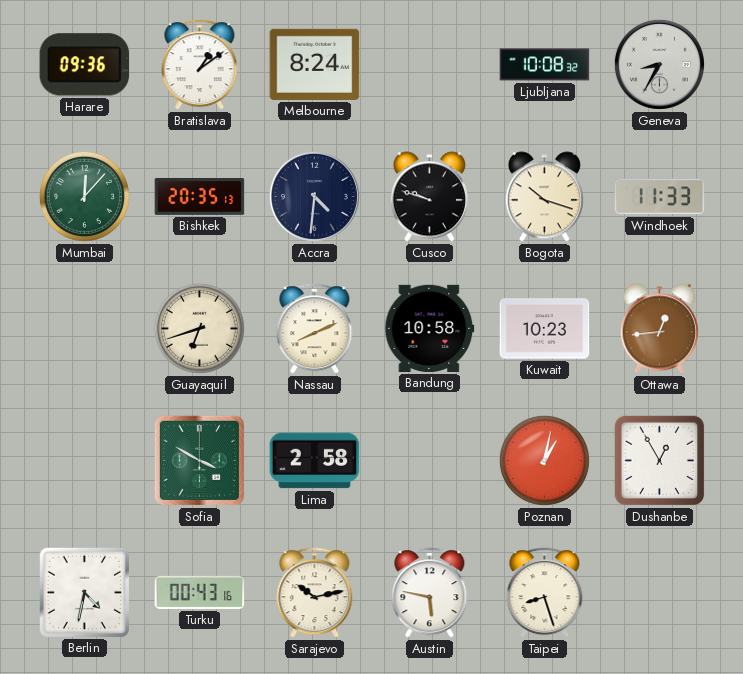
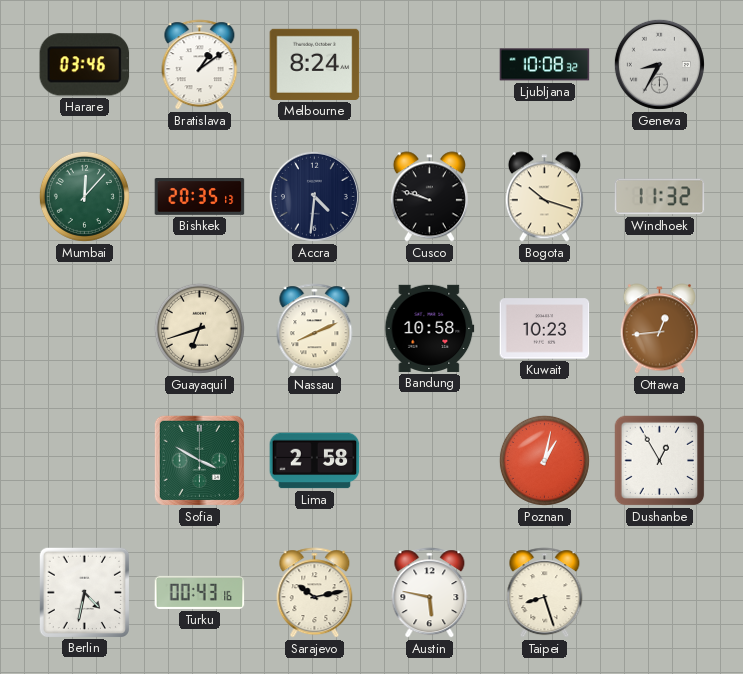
Harare: 09:36 -> 03:46
Windhoek: 11:33 -> 11:32
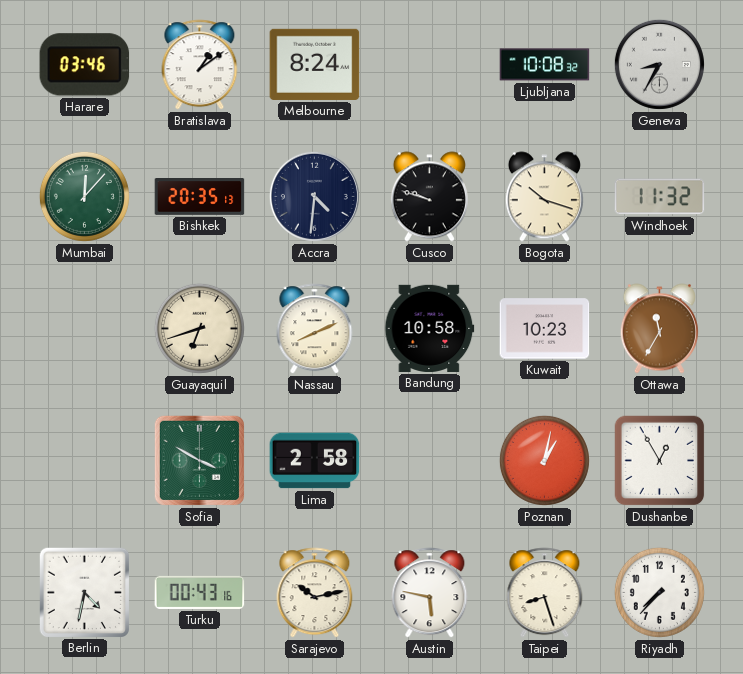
Ottawa: 12:44 -> 11:35
Riyadh: none -> 7:37
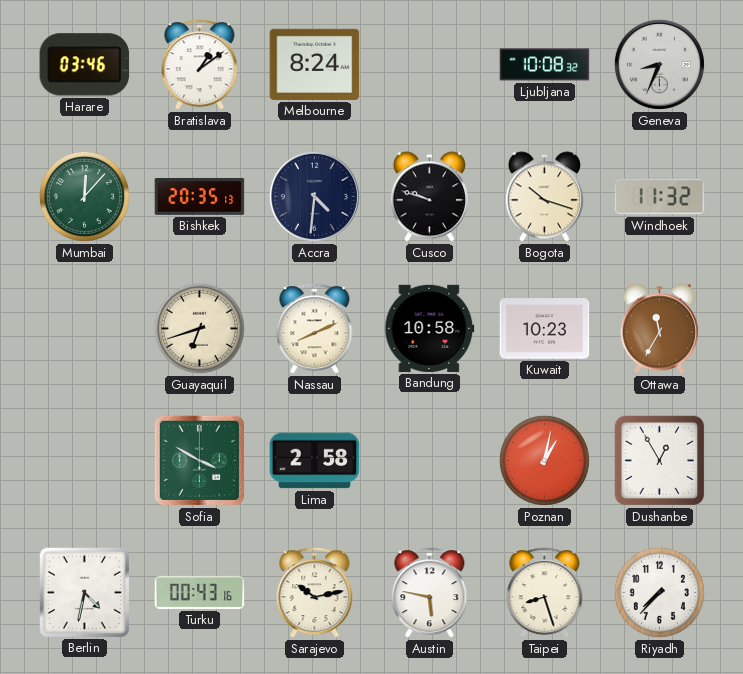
Geneva: 8:35 -> 8:34
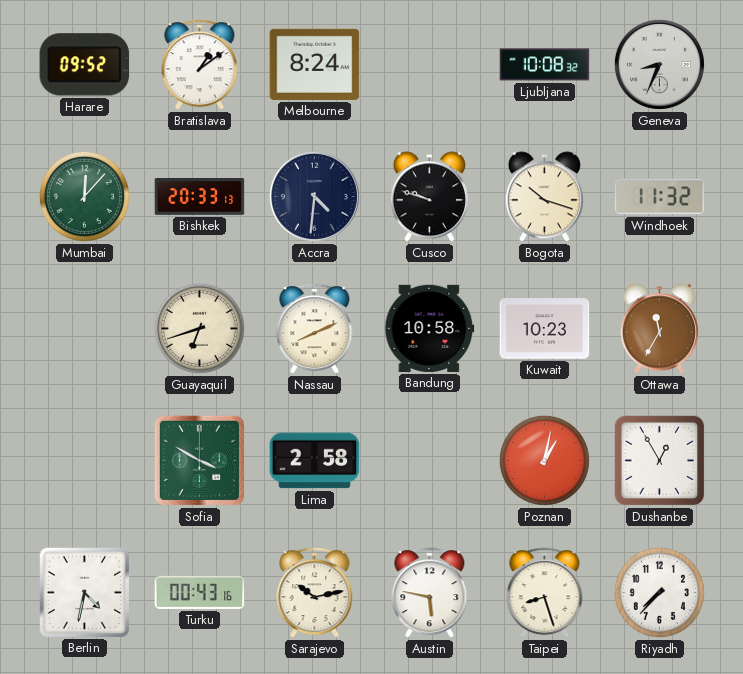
Harare: 03:46 -> 09:52
Bishkek: 20:35 -> 20:33
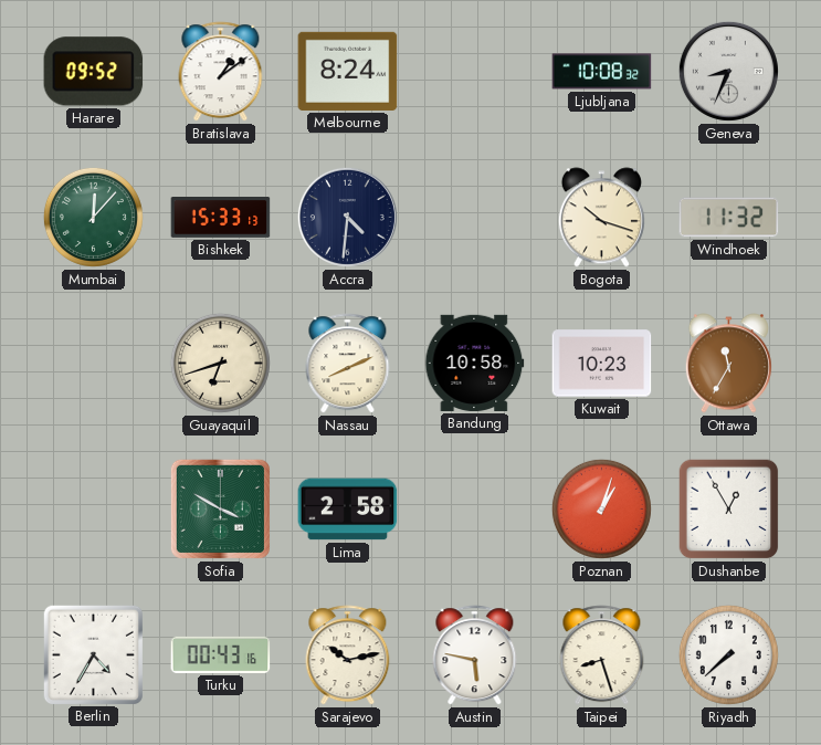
Bishkek: 20:33 -> 15:33
Cusco: 9:48 -> none
Poznan: 1:02 -> 1:03
Berlin: 4:32 -> 4:35
Riyadh: 7:37 -> 7:38
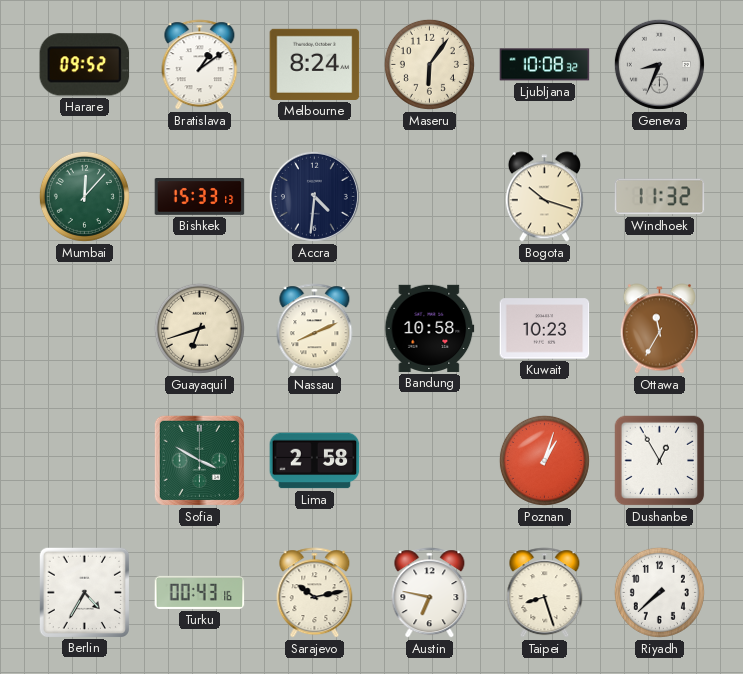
Maseru: none -> 6:06
Austin: 5:47 -> 6:47
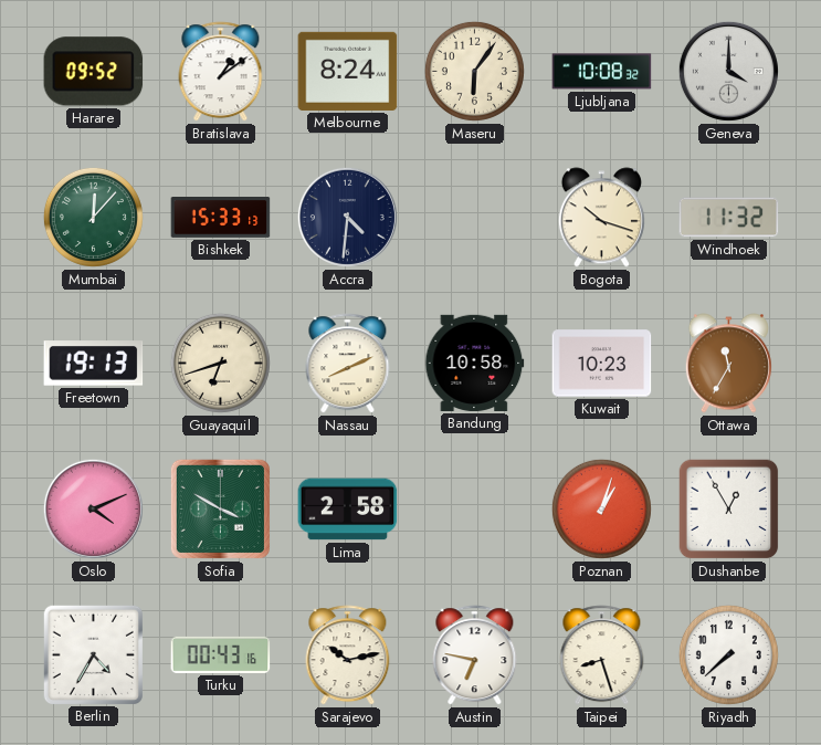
Geneva: 8:34 -> 4:00
Freetown: none -> 19:13
Oslo: none -> 4:11
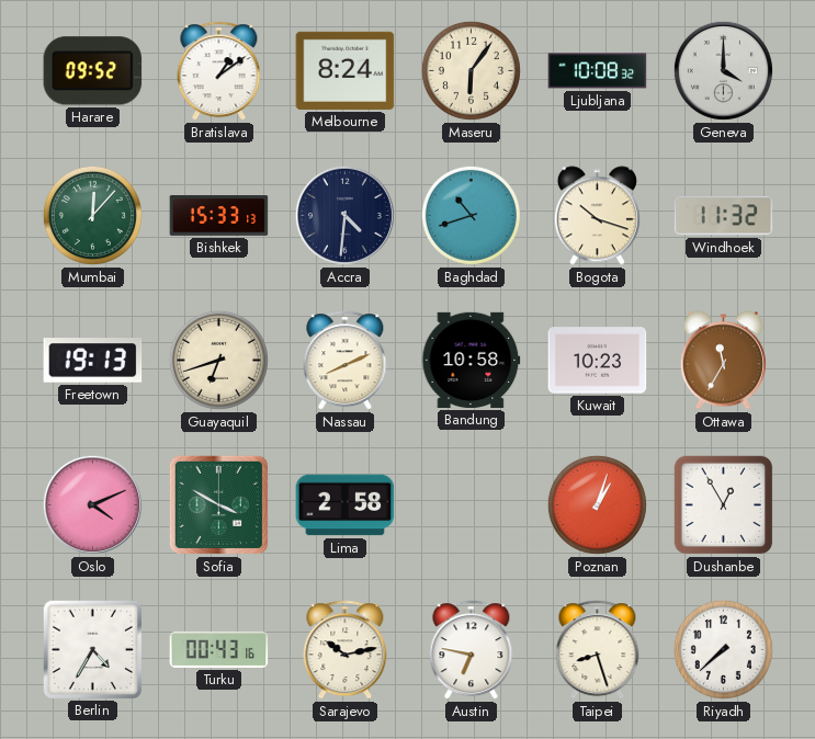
Baghdad: none -> 10:42
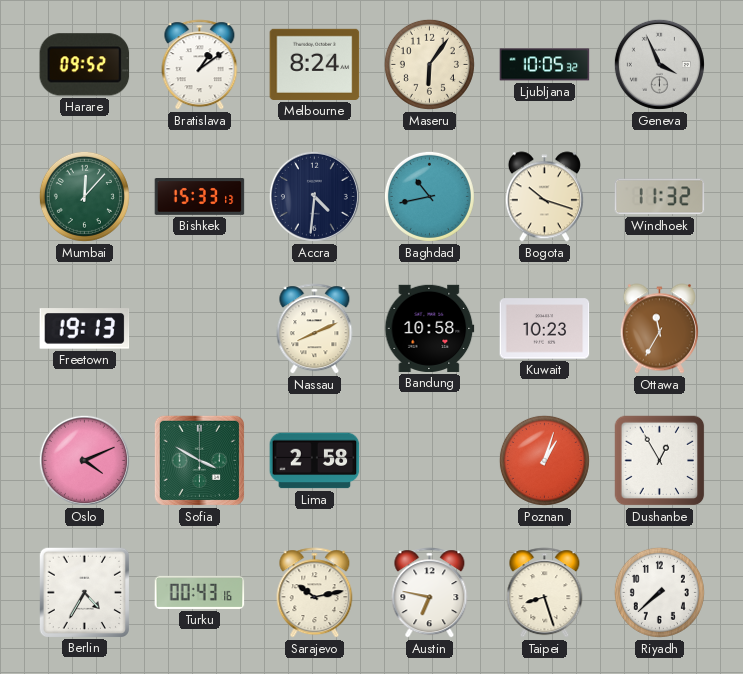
Ljubljana: 10:08 -> 10:05
Geneva: 4:00 -> 3:56
Baghdad: 10:42 -> 10:43
Guayaquil: 6:42 -> none
